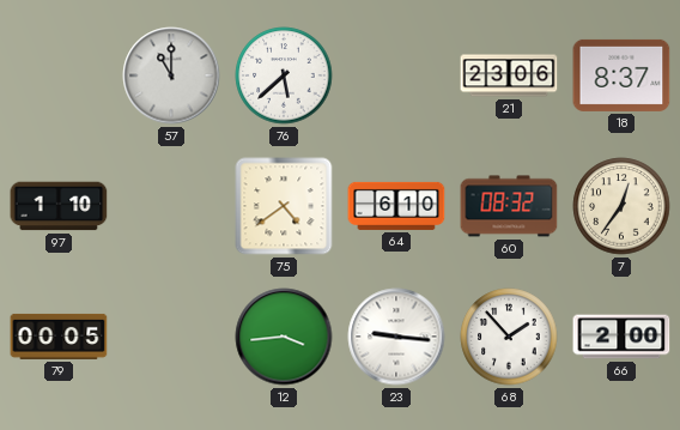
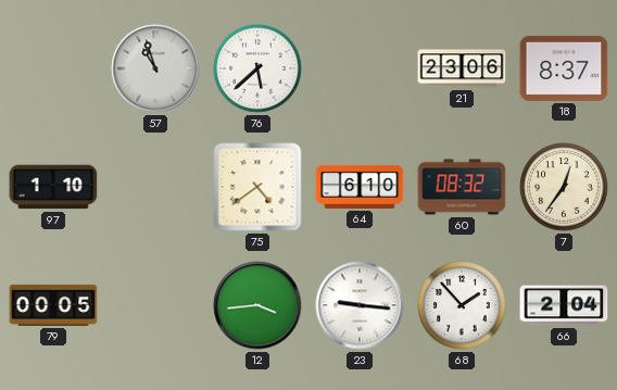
57: 11:00 -> 10:57
66: 2:00 -> 2:04
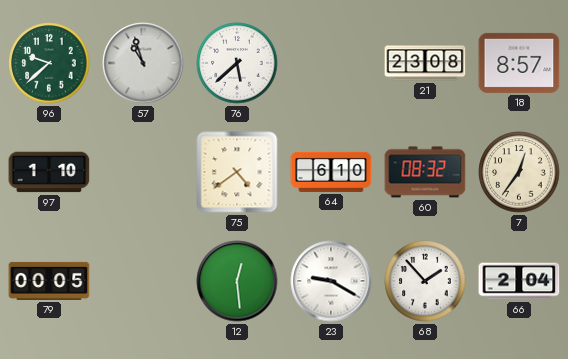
96: none -> 9:38
21: 23:06 -> 23:08
18: 8:37 -> 8:57
12: 3:44 -> 12:29
23: 9:16 -> 9:20
